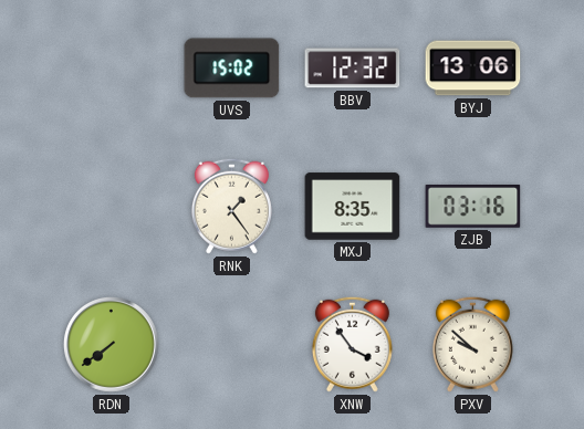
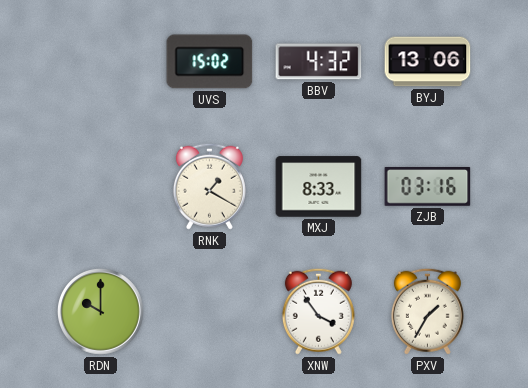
BBV: 12:32 -> 4:32
RNK: 1:24 -> 1:20
MXJ: 8:35 -> 8:33
RDN: 7:39 -> 10:00
PXV: 9:52 -> 1:35
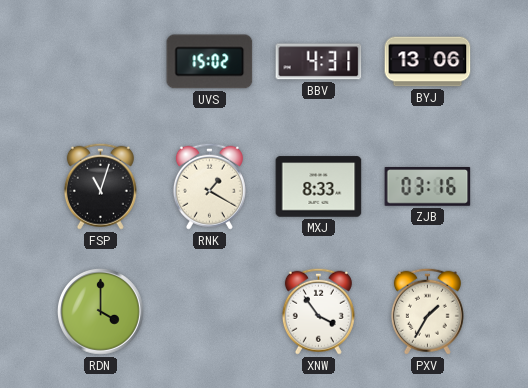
BBV: 4:32 -> 4:31
FSP: none -> 11:03
RDN: 10:00 -> 4:00
